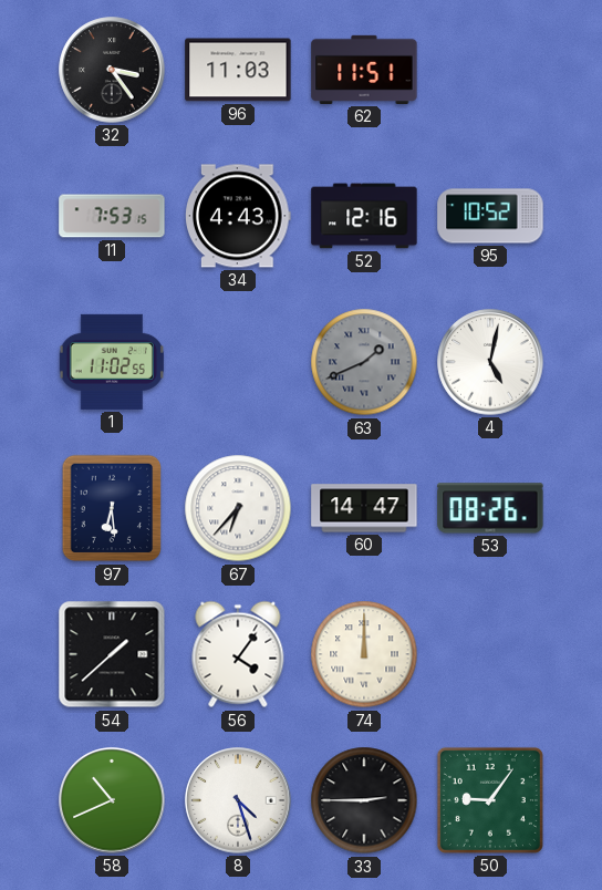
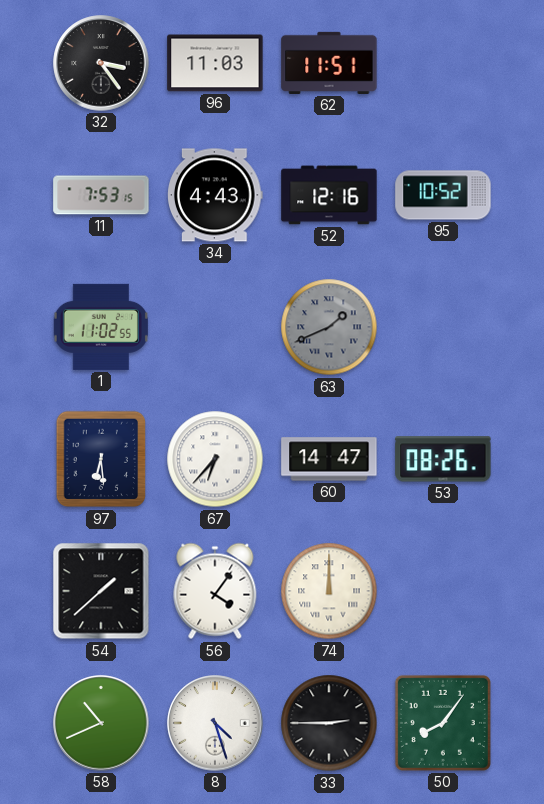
4: 5:02 -> none
50: 9:06 -> 8:06
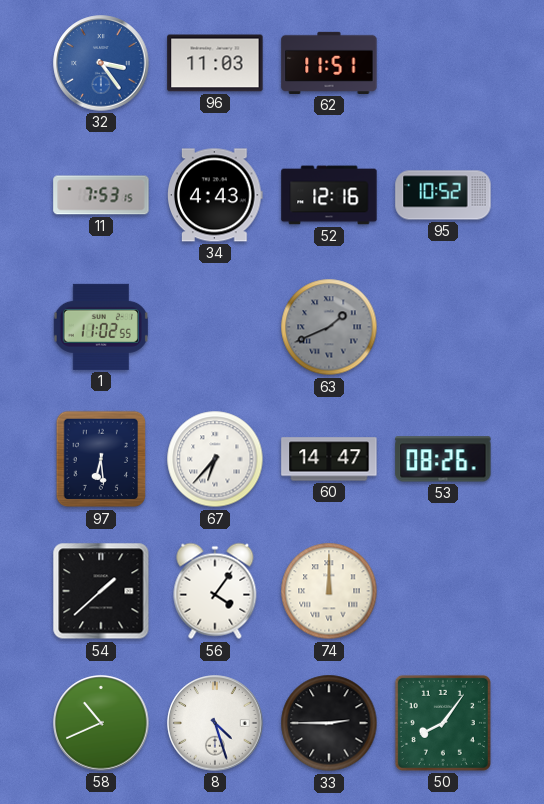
32 dial: black -> blue
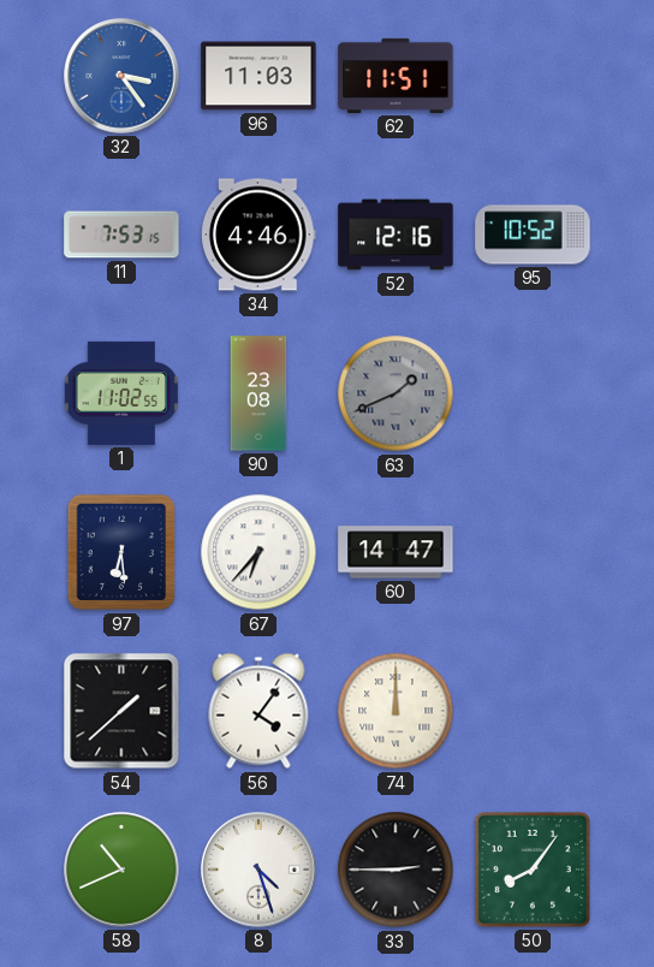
34: 4:43 -> 4:46
90: none -> 23:08
53: 08:26 -> none
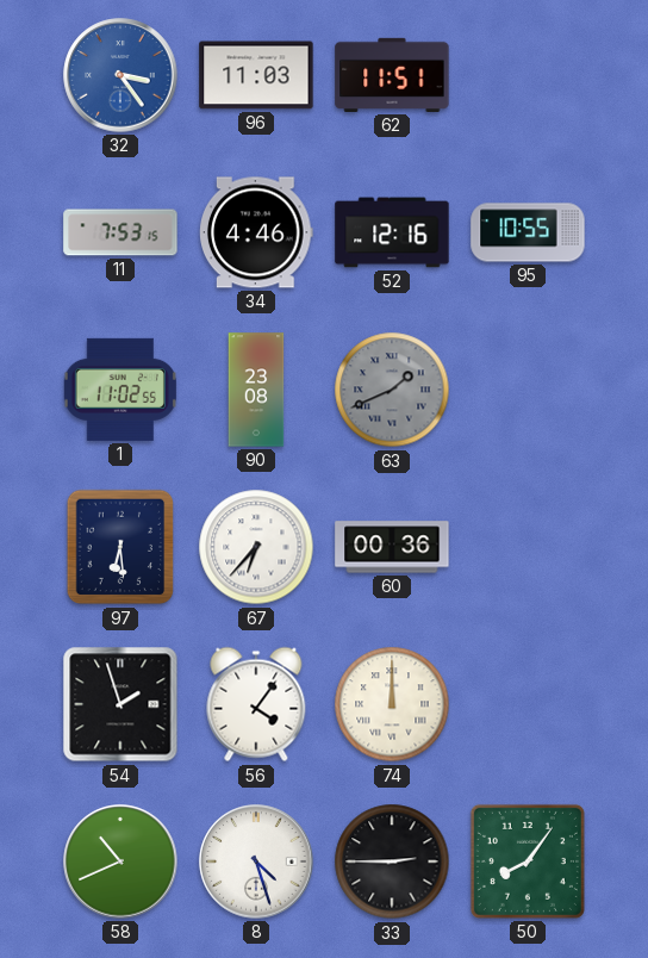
95: 10:52 -> 10:55
60: 14:47 -> 00:36
54: 1:38 -> 1:57
